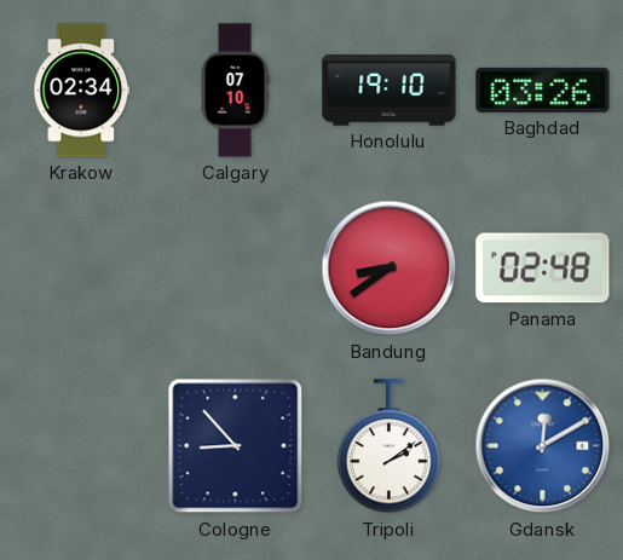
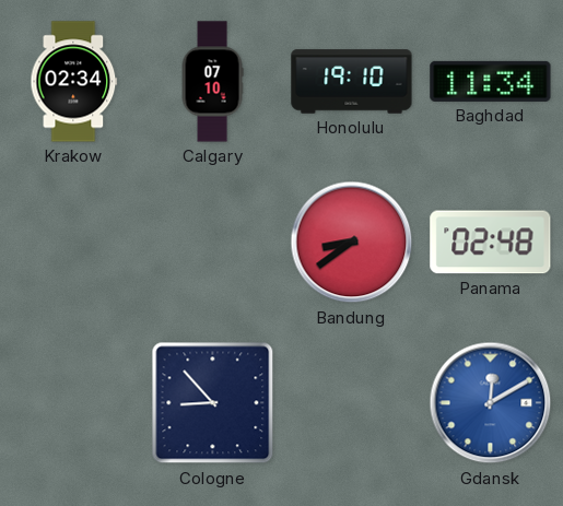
Baghdad: 03:26 -> 11:34
Tripoli: 2:09 -> none
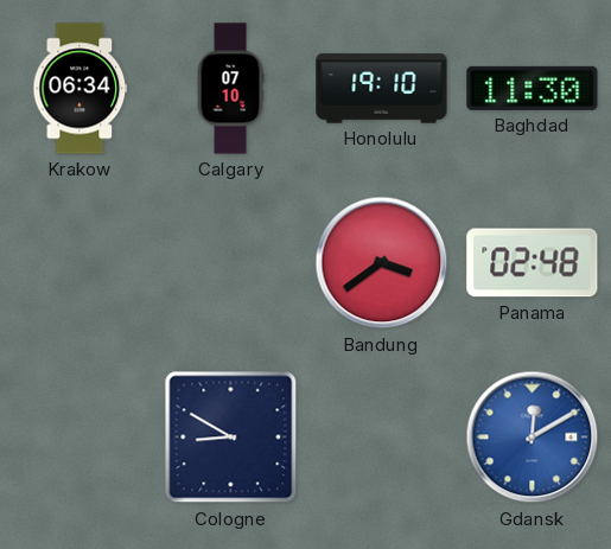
Krakow: 02:34 -> 06:34
Baghdad: 11:34 -> 11:30
Bandung: 8:39 -> 3:39
Cologne: 8:53 -> 8:50
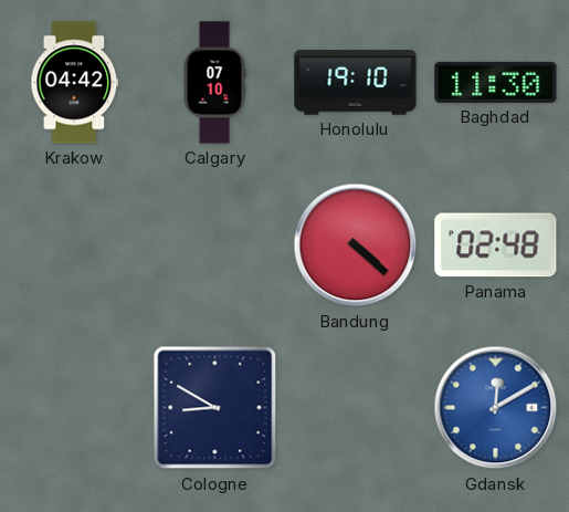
Krakow: 06:34 -> 04:42
Bandung: 3:39 -> 4:22
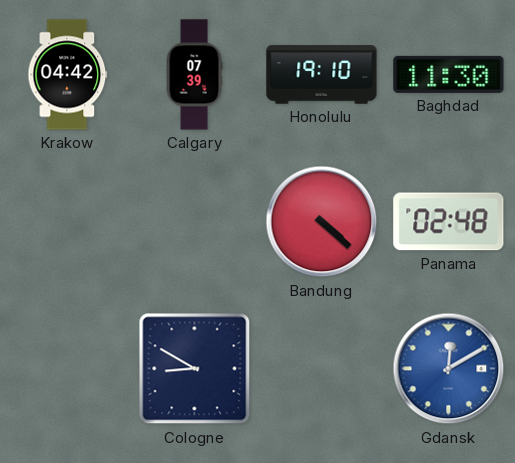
Calgary: 07:10 -> 07:39
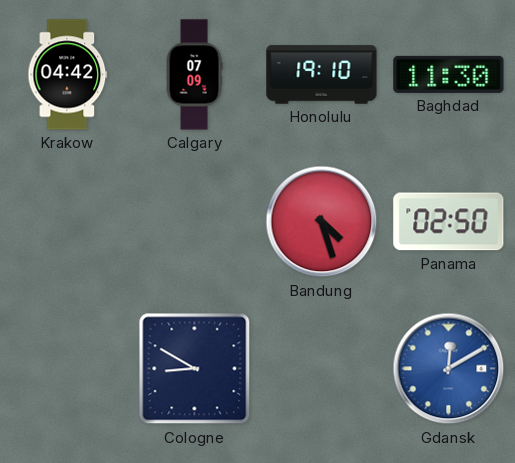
Calgary: 07:39 -> 07:09
Bandung: 4:22 -> 4:27
Panama: 02:48 -> 02:50
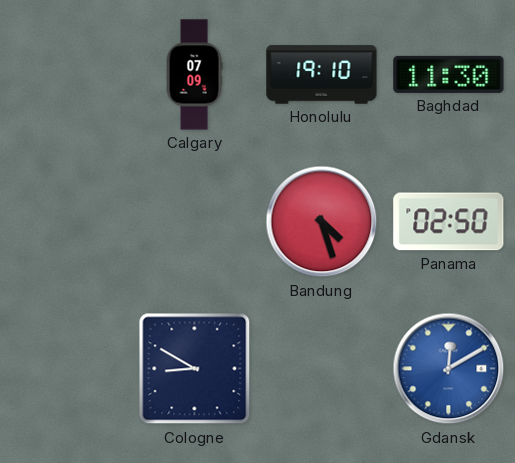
Krakow: 04:42 -> none
